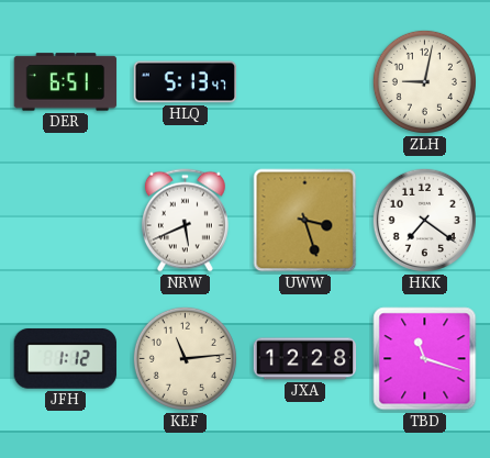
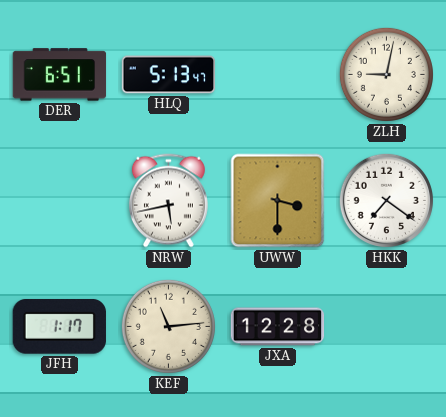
NRW: 5:41 -> 5:43
UWW: 3:27 -> 3:30
JFH: 1:12 -> 1:17
TBD: 11:18 -> none
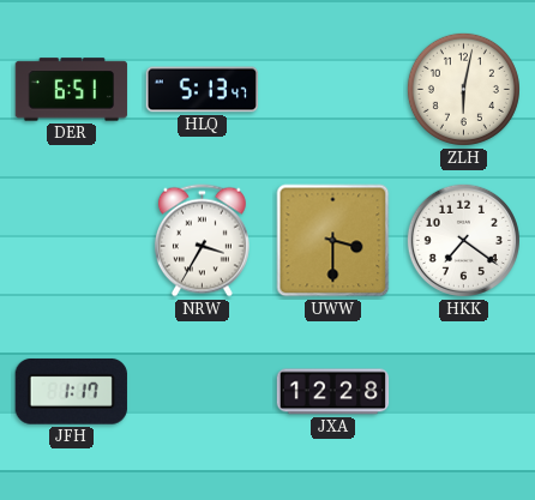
ZLH: 9:02 -> 6:02
NRW: 5:43 -> 3:35
KEF: 11:14 -> none
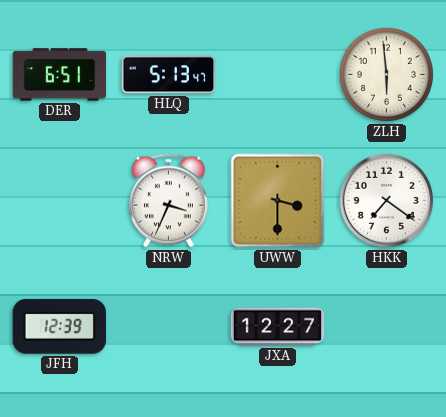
ZLH: 6:02 -> 5:59
NRW: 3:35 -> 3:34
JFH: 1:17 -> 12:39
JXA: 12:28 -> 12:27
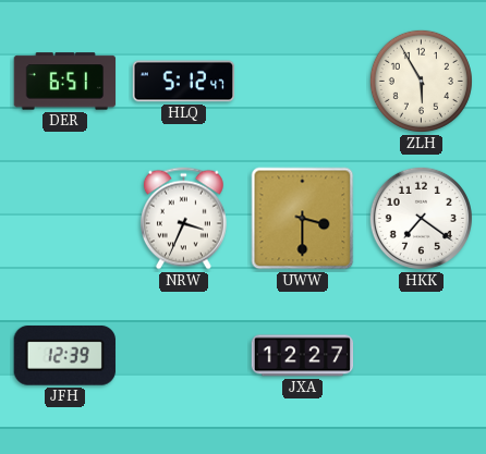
HLQ: 5:13 -> 5:12
ZLH: 5:59 -> 5:55
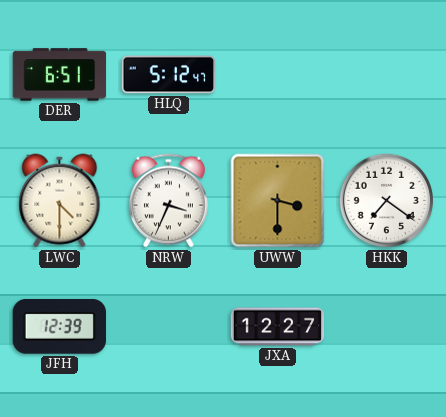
ZLH: 5:55 -> none
LWC: none -> 4:30
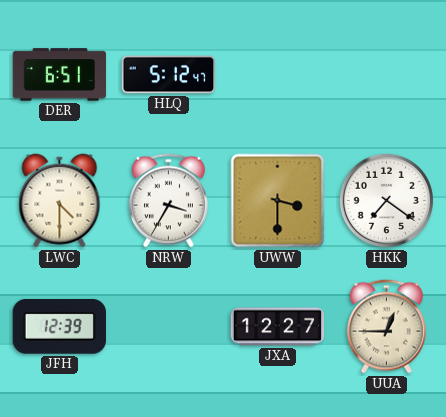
NRW: 3:34 -> 3:35
UUA: none -> 12:45
